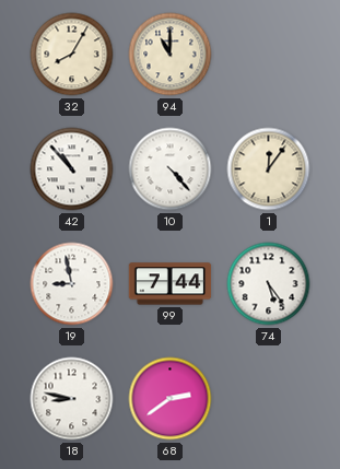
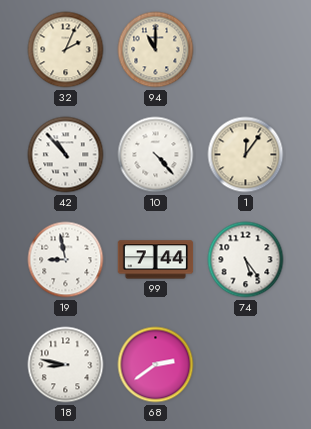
32: 8:05 -> 2:04
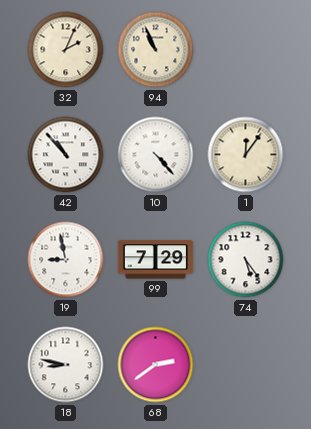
94: 11:00 -> 10:56
99: 7:44 -> 7:29
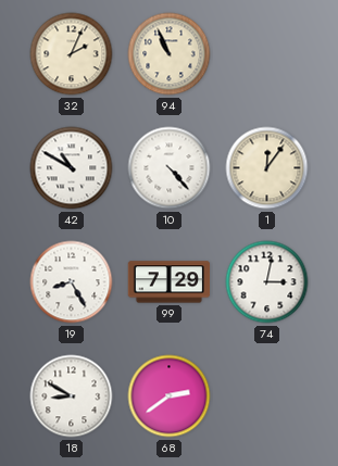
42: 10:53 -> 10:50
19: 8:58 -> 8:25
74: 5:24 -> 3:02
18: 8:47 -> 8:50
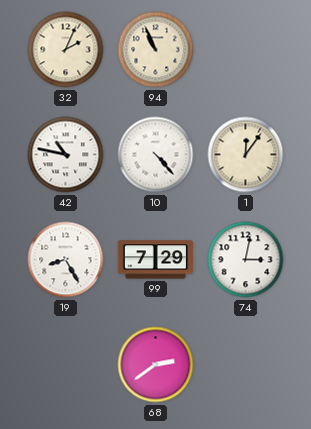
42: 10:50 -> 10:47
18: 8:50 -> none
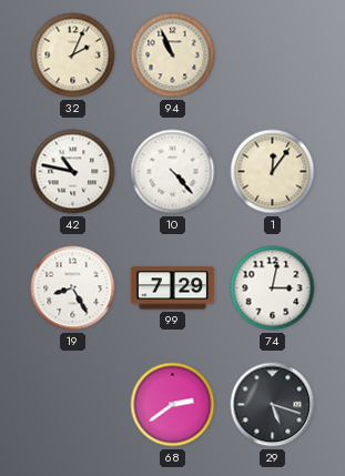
29: none -> 5:18
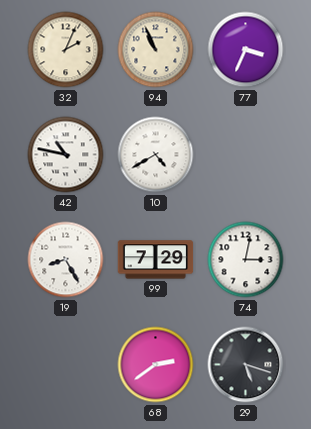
77: none -> 3:34
10: 4:23 -> 4:40
1: 12:06 -> none
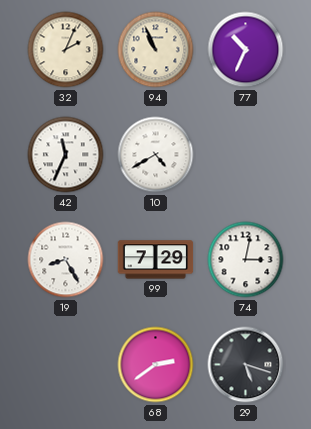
77: 3:34 -> 10:34
42: 10:47 -> 11:34
